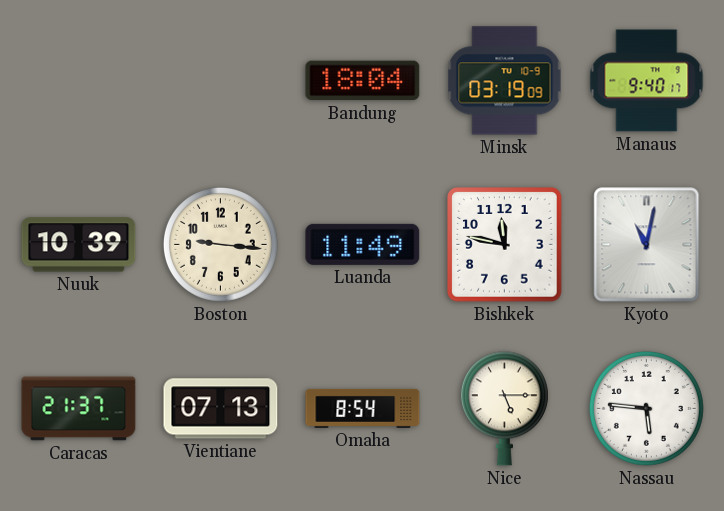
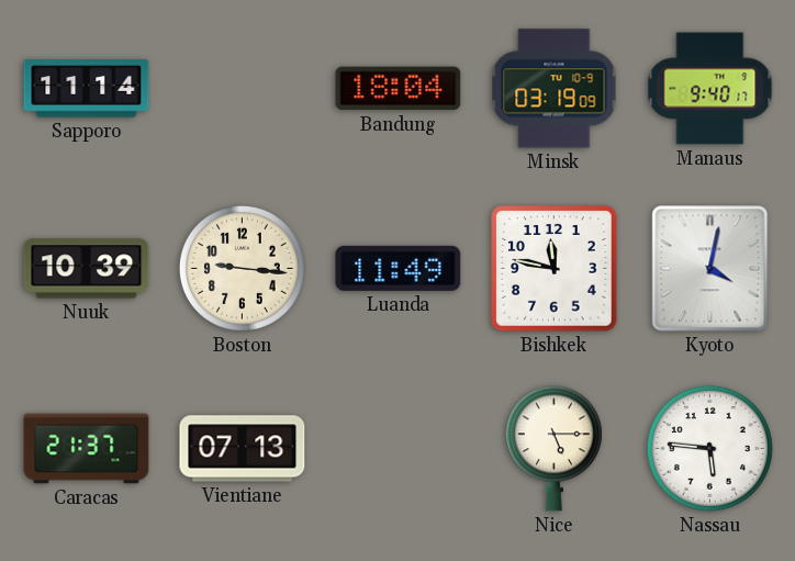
Sapporo: none -> 11:14
Kyoto: 11:02 -> 4:02
Omaha: 8:54 -> none
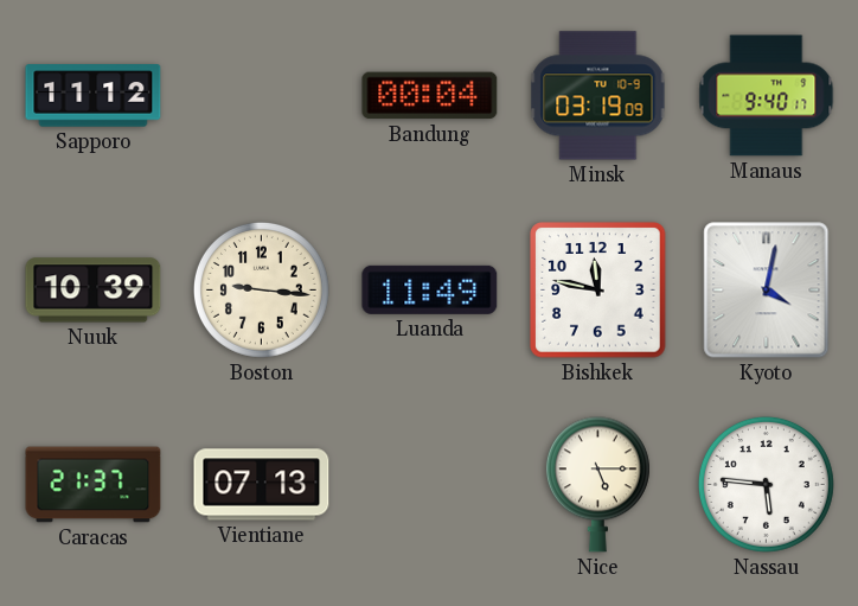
Sapporo: 11:14 -> 11:12
Bandung: 18:04 -> 00:04
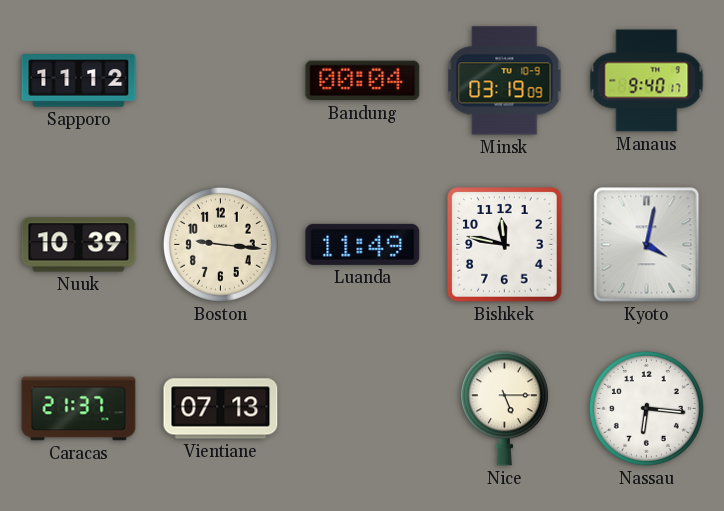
Nassau: 5:46 -> 6:16
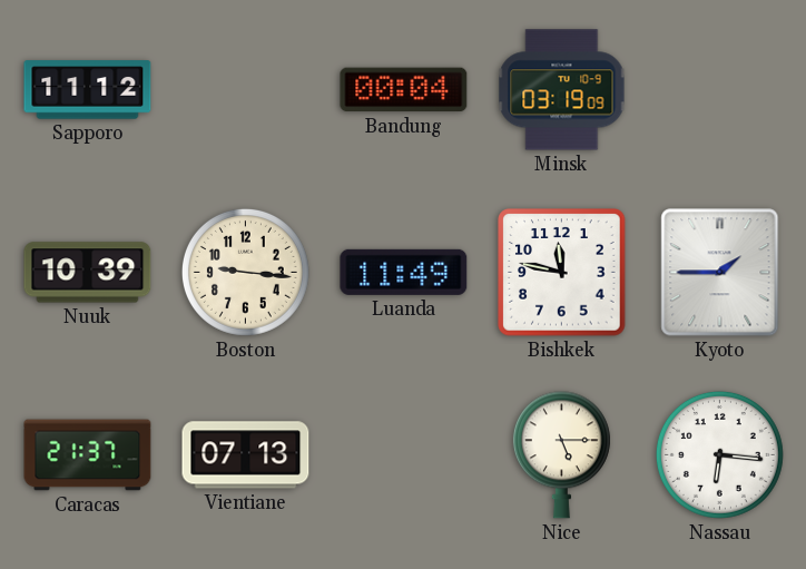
Manaus: 9:40 -> none
Kyoto: 4:02 -> 1:45
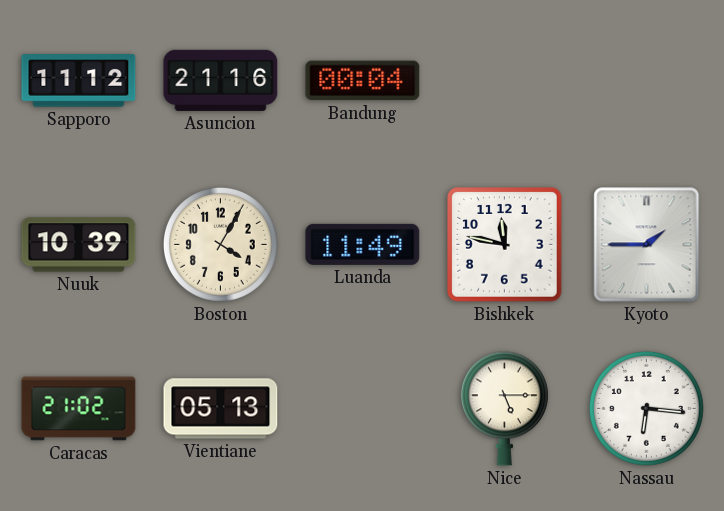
Asuncion: none -> 21:16
Minsk: 03:19 -> none
Boston: 9:16 -> 4:05
Caracas: 21:37 -> 21:02
Vientiane: 07:13 -> 05:13
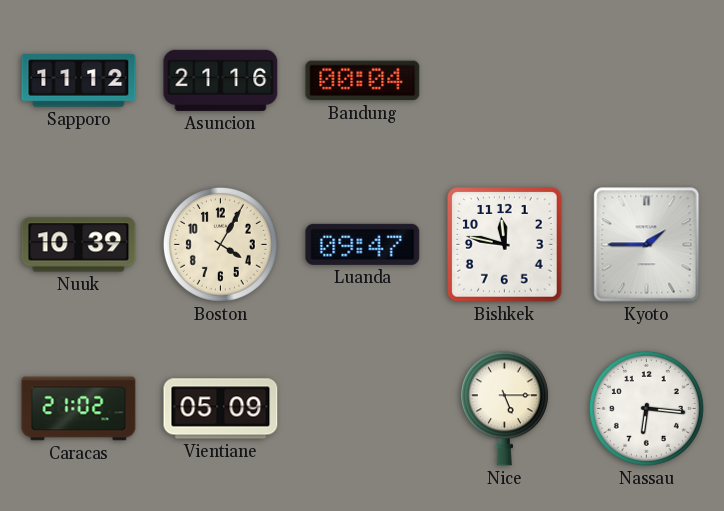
Luanda: 11:49 -> 09:47
Vientiane: 05:13 -> 05:09
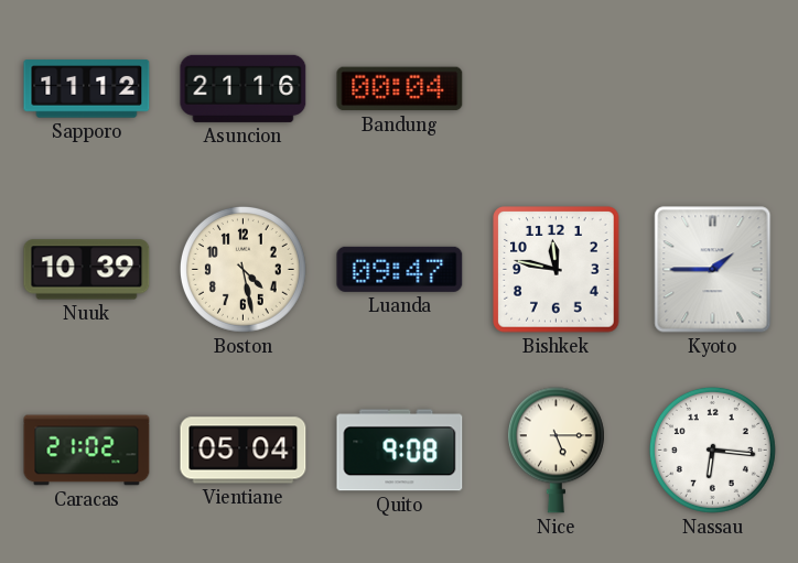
Boston: 4:05 -> 4:28
Vientiane: 05:09 -> 05:04
Quito: none -> 9:08
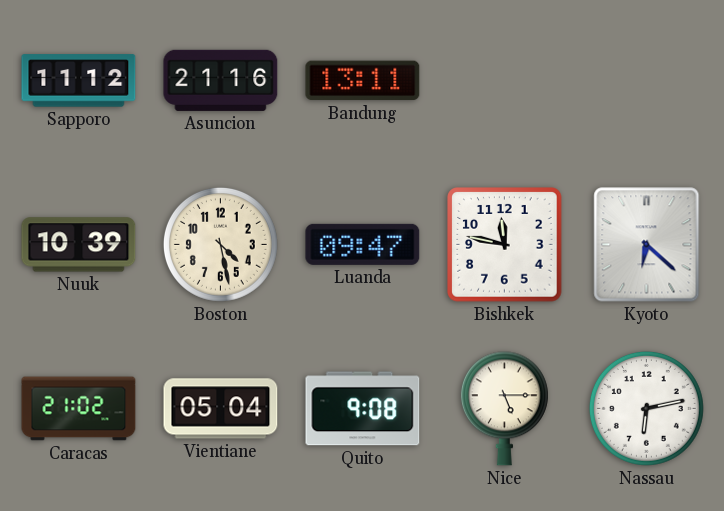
Bandung: 00:04 -> 13:11
Kyoto: 1:45 -> 6:22
Nassau: 6:16 -> 6:13
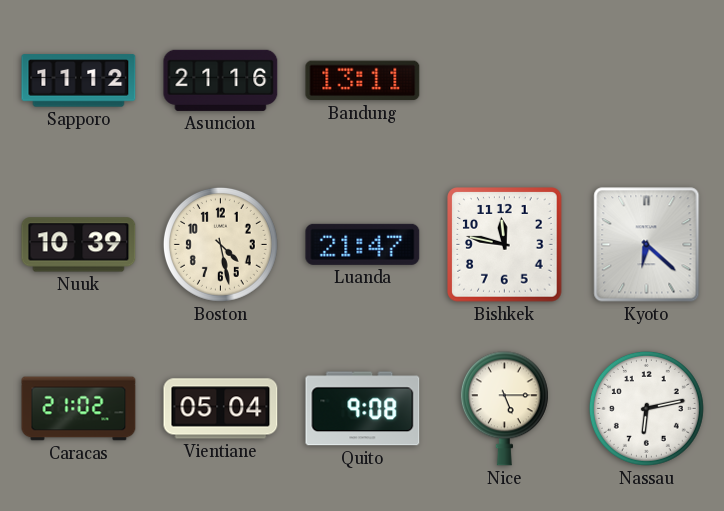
Luanda: 09:47 -> 21:47
